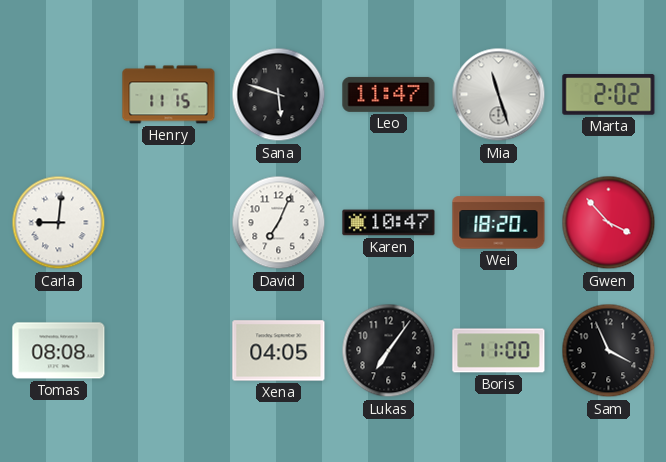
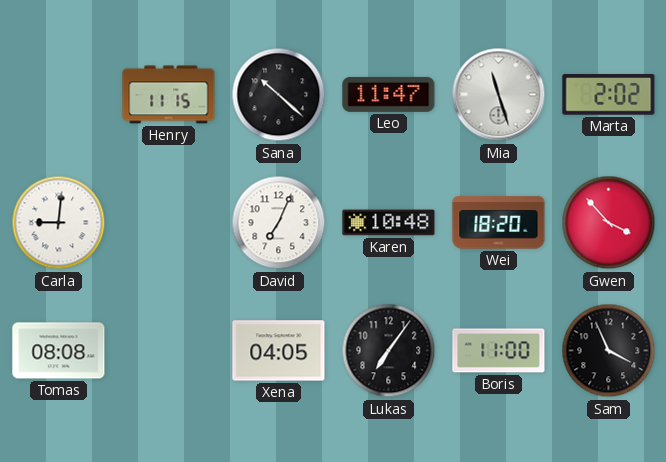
Sana: 5:48 -> 10:22
Karen: 10:47 -> 10:48
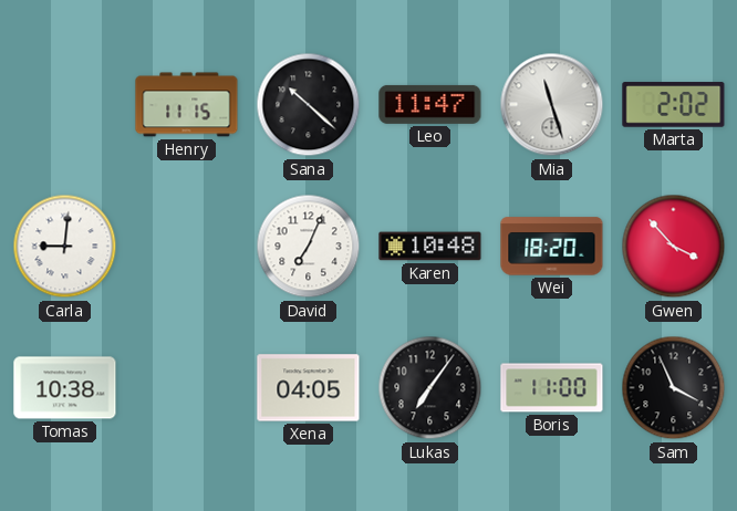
Tomas: 08:08 -> 10:38
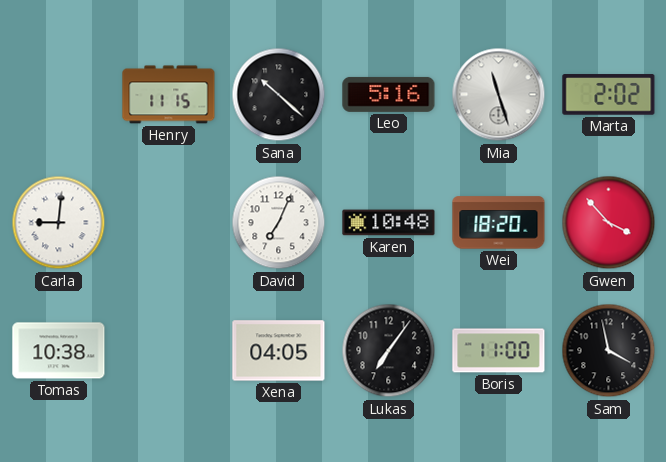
Leo: 11:47 -> 5:16
Sam: 3:56 -> 3:58
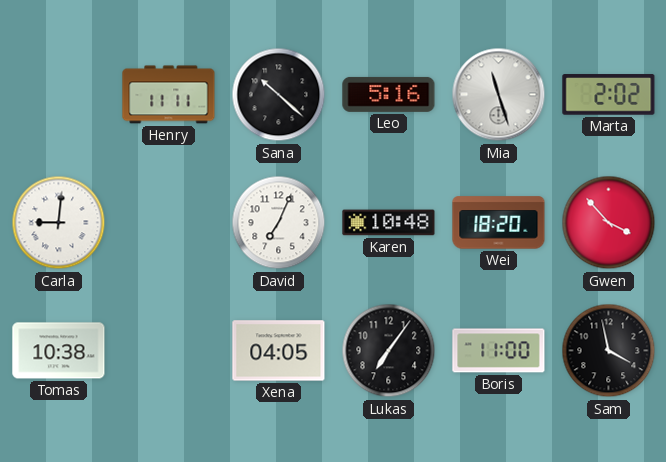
Henry: 11:15 -> 11:11
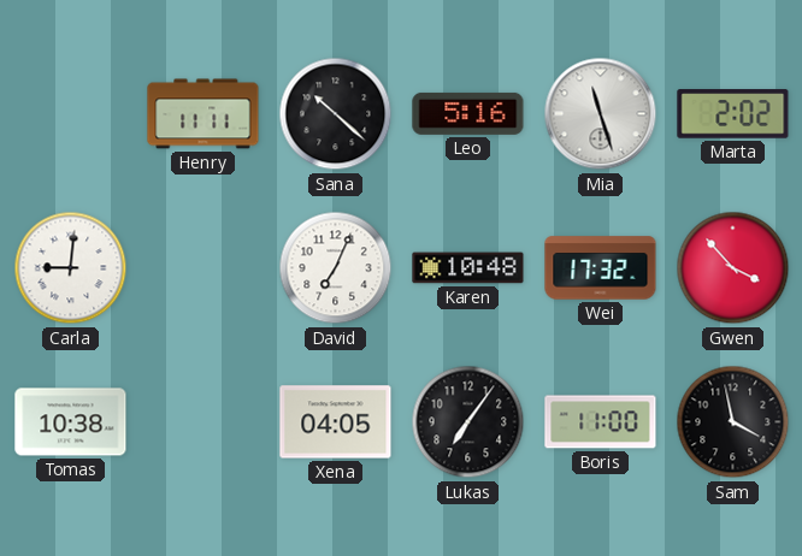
Wei: 18:20 -> 17:32
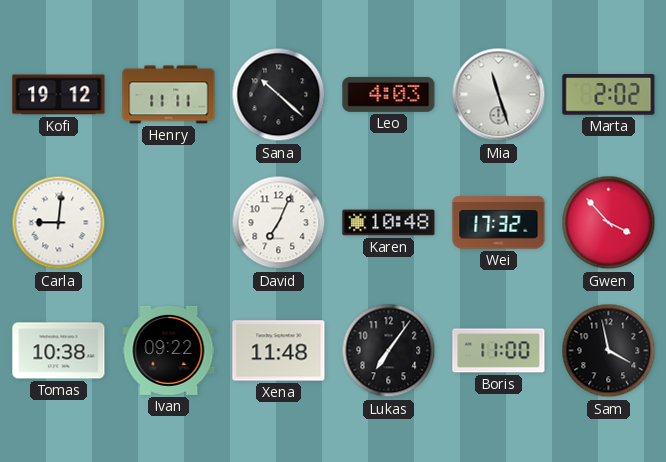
Kofi: none -> 19:12
Leo: 5:16 -> 4:03
Ivan: none -> 09:22
Xena: 04:05 -> 11:48
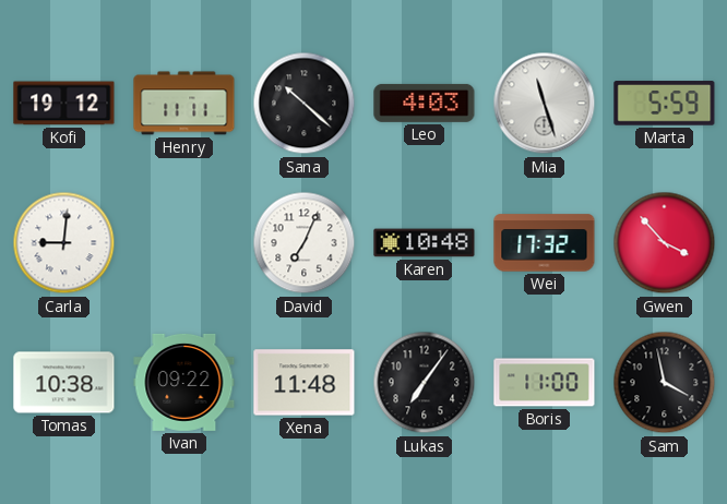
Marta: 2:02 -> 5:59
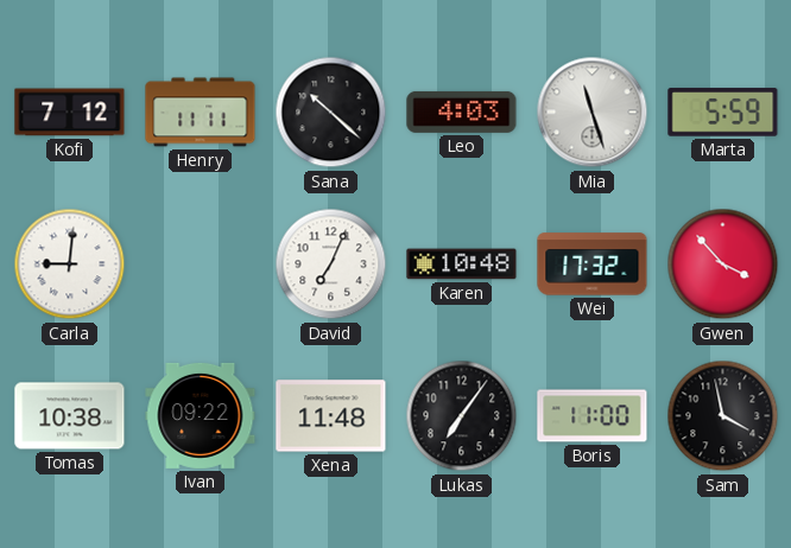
Kofi: 19:12 -> 7:12
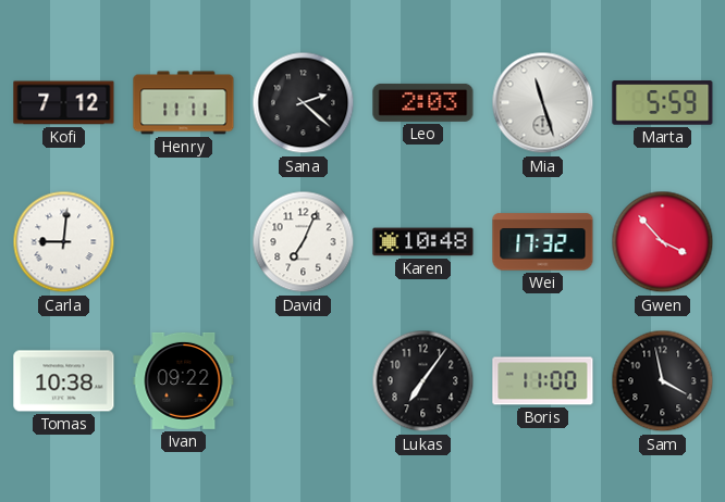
Sana: 10:22 -> 2:22
Leo: 4:03 -> 2:03
Xena: 11:48 -> none
